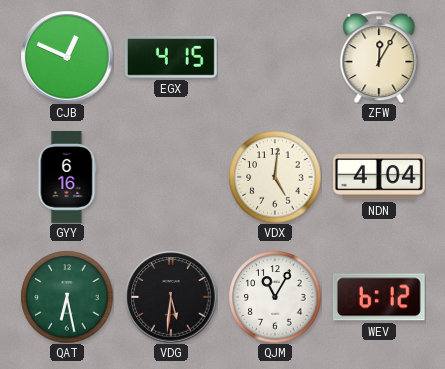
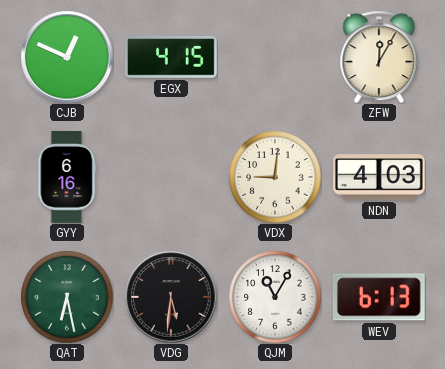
VDX: 5:01 -> 9:01
NDN: 4:04 -> 4:03
WEV: 6:12 -> 6:13
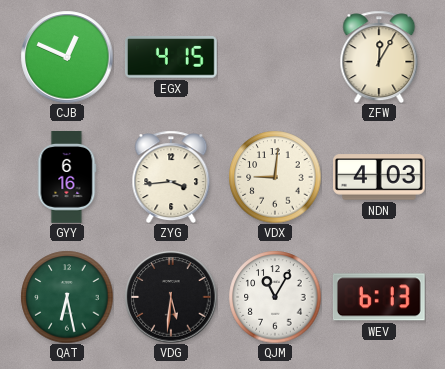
ZYG: none -> 3:44
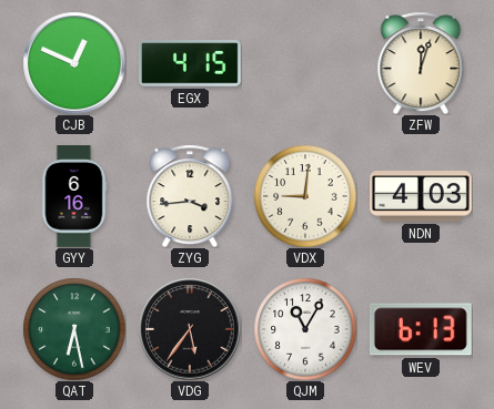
ZFW: 12:05 -> 12:03
VDG: 5:31 -> 5:36
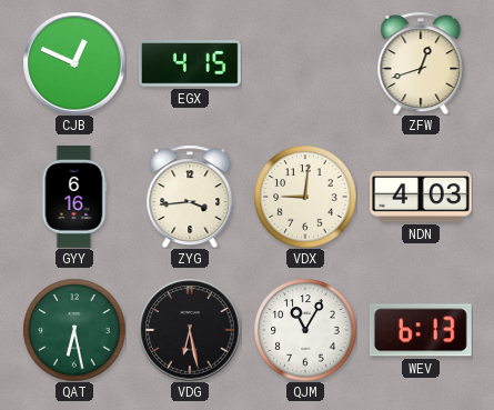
ZFW: 12:03 -> 12:42
VDG: 5:36 -> 6:28
